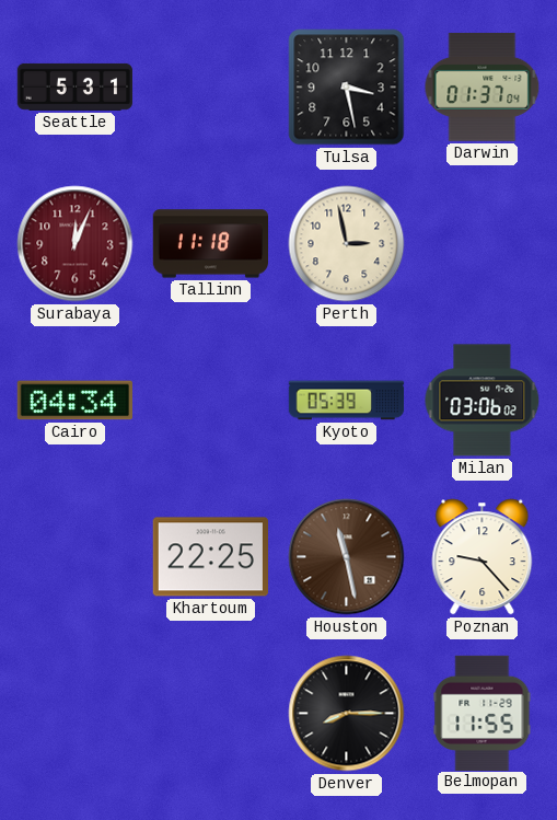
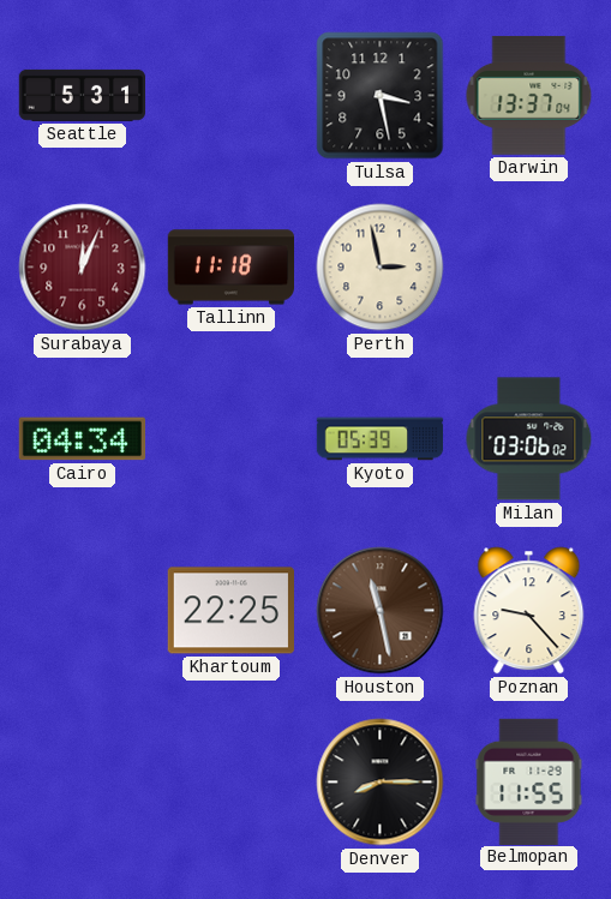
Darwin: 01:37 -> 13:37
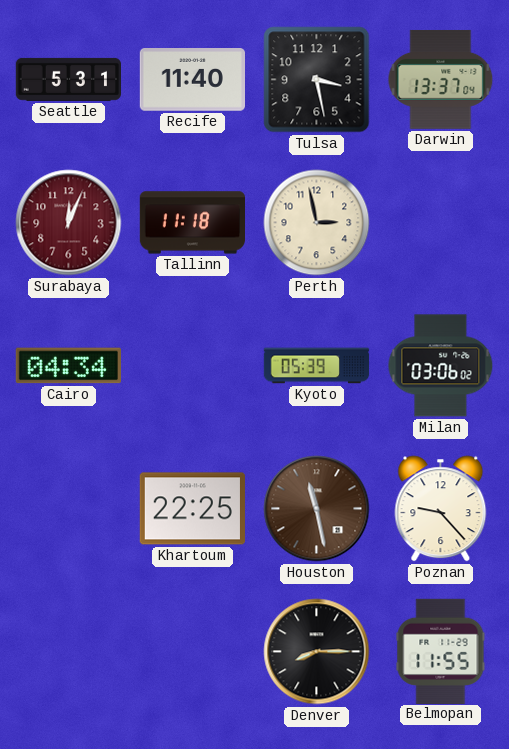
Recife: none -> 11:40
